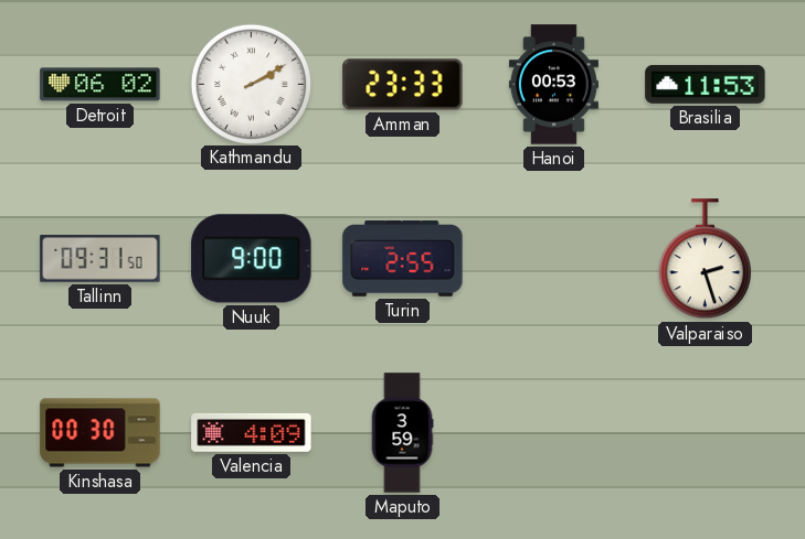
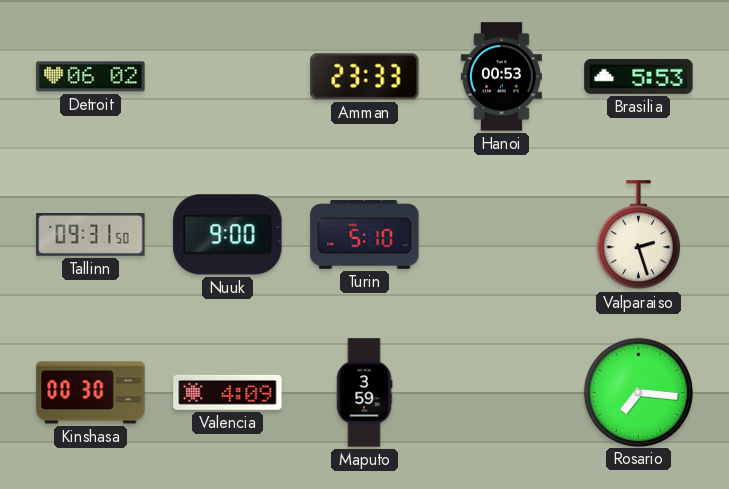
Kathmandu: 2:10 -> none
Brasilia: 11:53 -> 5:53
Turin: 2:55 -> 5:10
Rosario: none -> 7:16
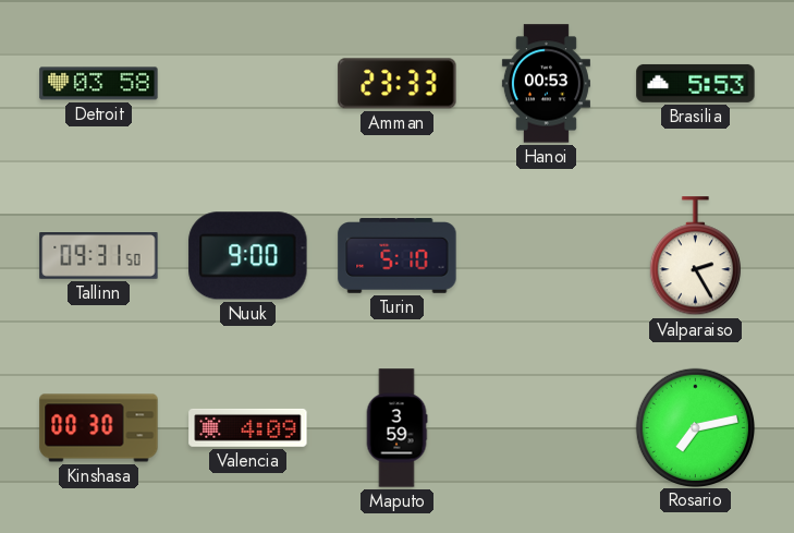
Detroit: 06:02 -> 03:58
Valparaiso: 2:27 -> 2:25
Rosario: 7:16 -> 7:13
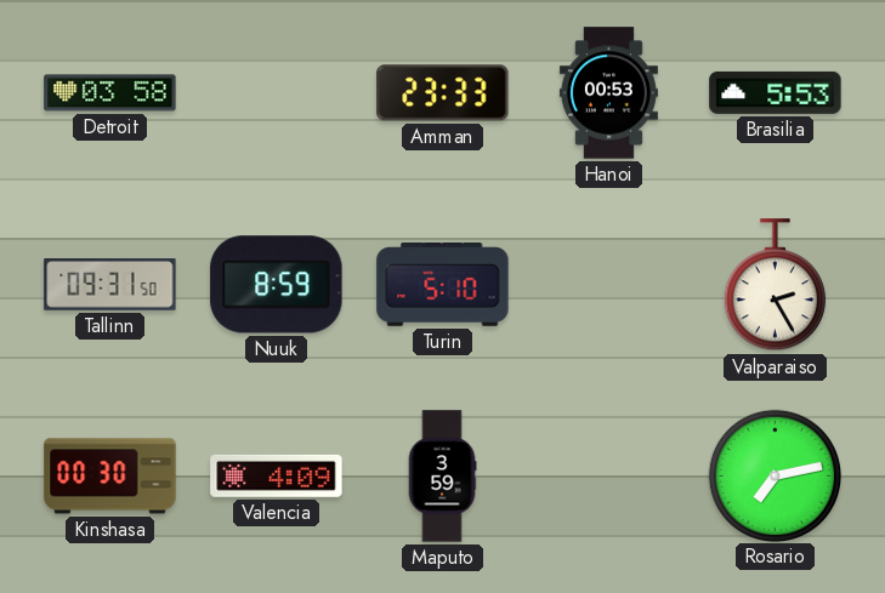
Nuuk: 9:00 -> 8:59
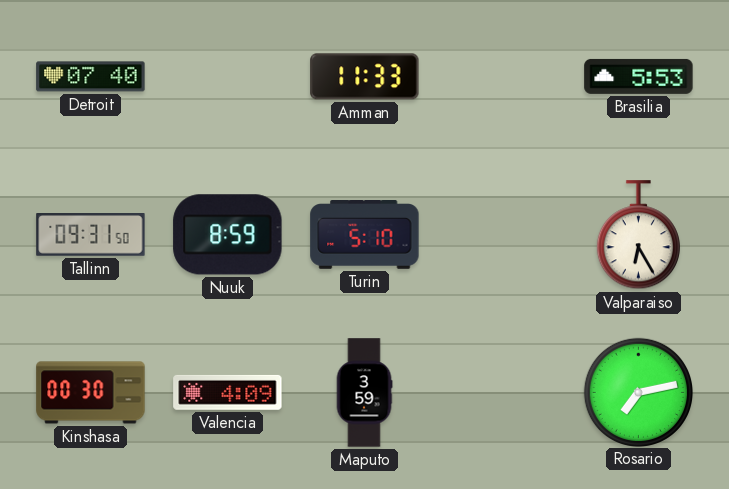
Detroit: 03:58 -> 07:40
Amman: 23:33 -> 11:33
Hanoi: 00:53 -> none
Valparaiso: 2:25 -> 6:25
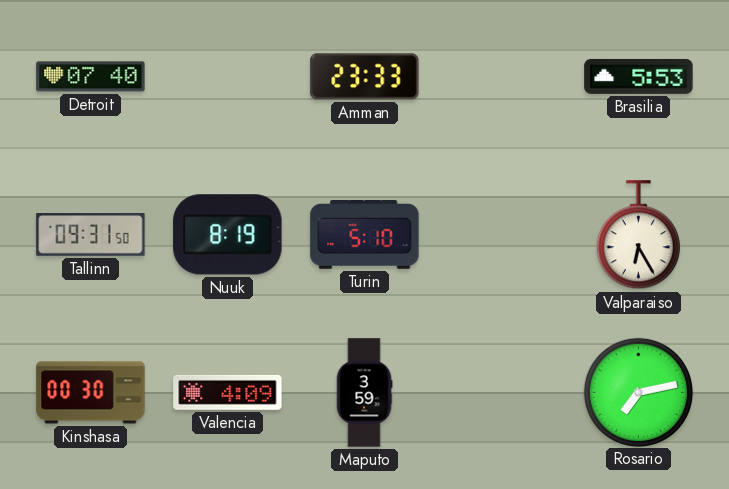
Amman: 11:33 -> 23:33
Nuuk: 8:59 -> 8:19
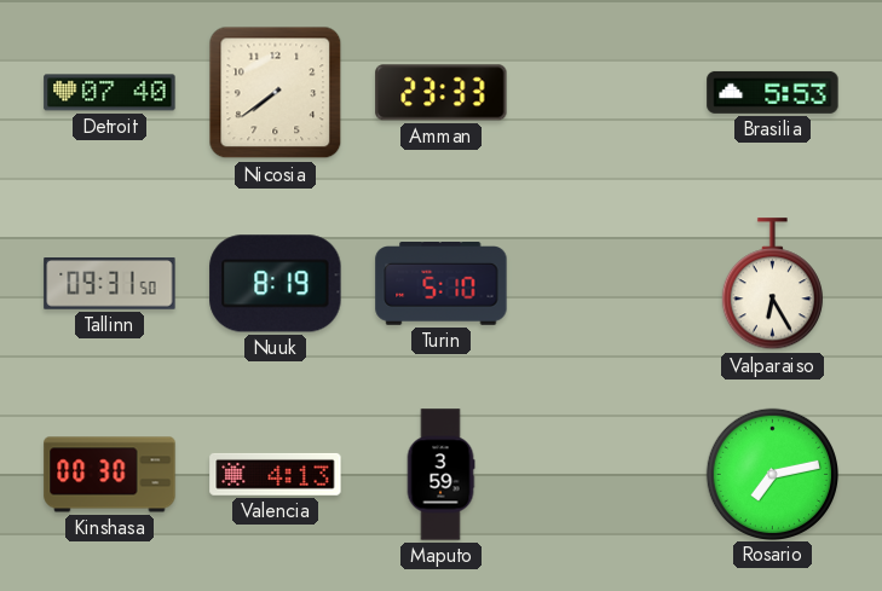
Nicosia: none -> 7:39
Valencia: 4:09 -> 4:13
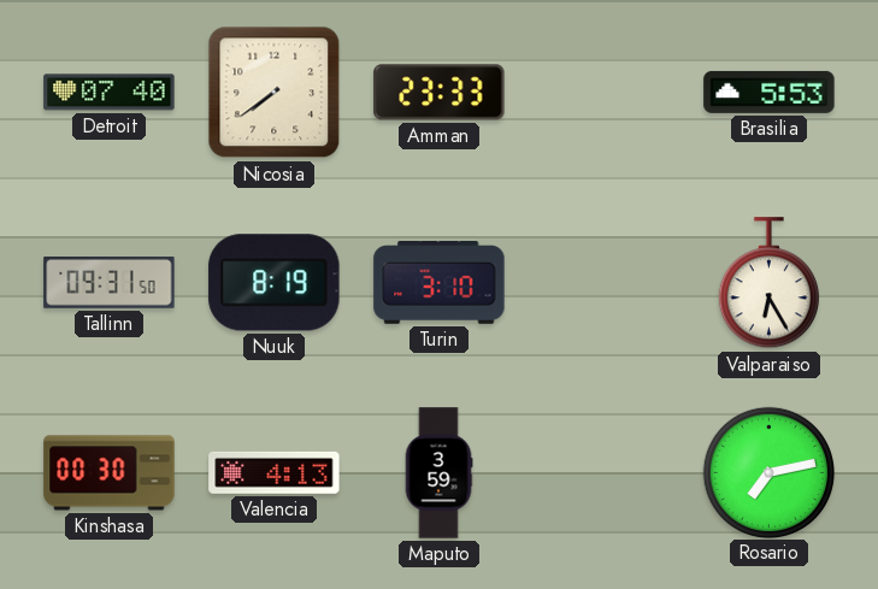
Turin: 5:10 -> 3:10
